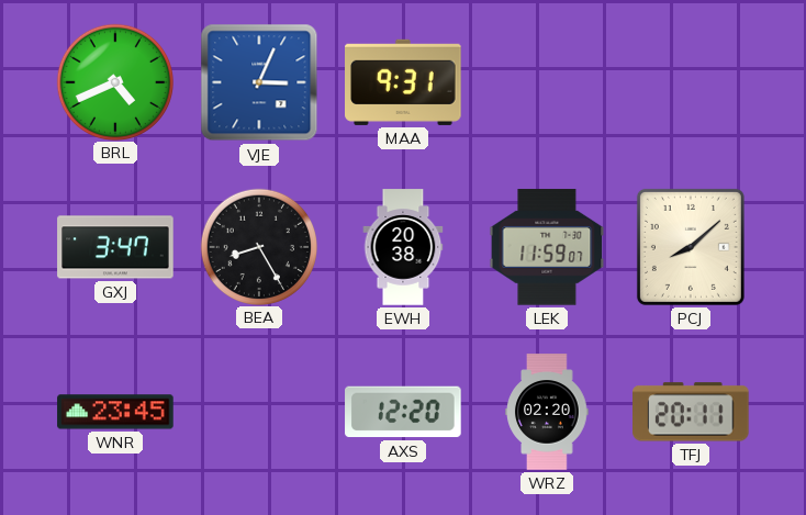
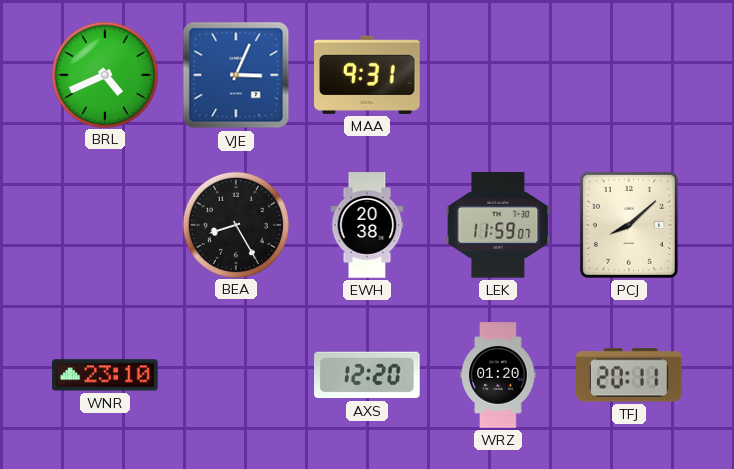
GXJ: 3:47 -> none
WNR: 23:45 -> 23:10
WRZ: 02:20 -> 01:20
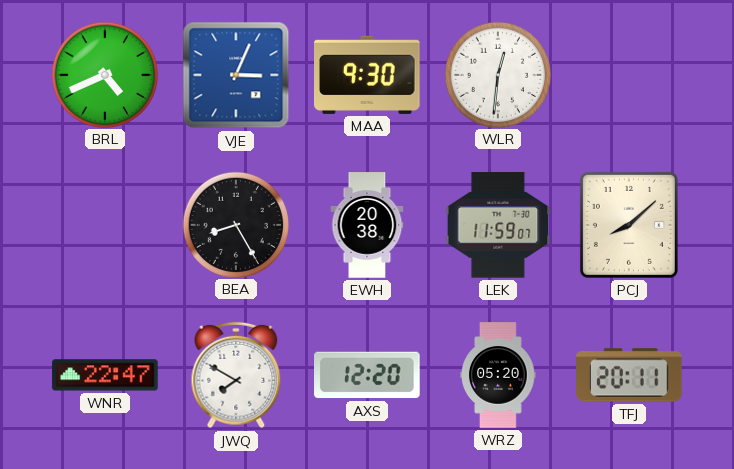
MAA: 9:31 -> 9:30
WLR: none -> 12:31
WNR: 23:10 -> 22:47
JWQ: none -> 7:50
WRZ: 01:20 -> 05:20
